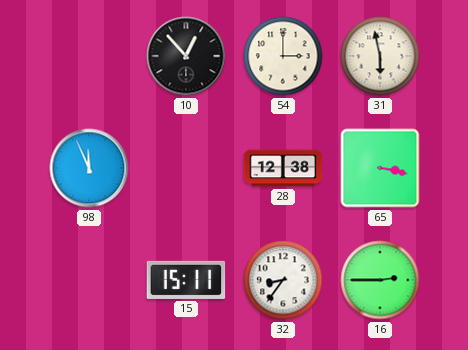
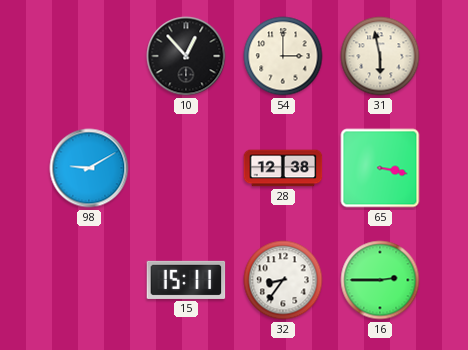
98: 11:56 -> 9:10
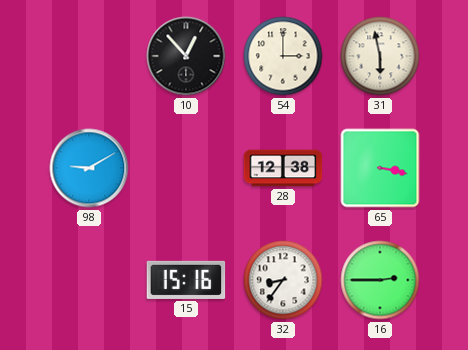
15: 15:11 -> 15:16
